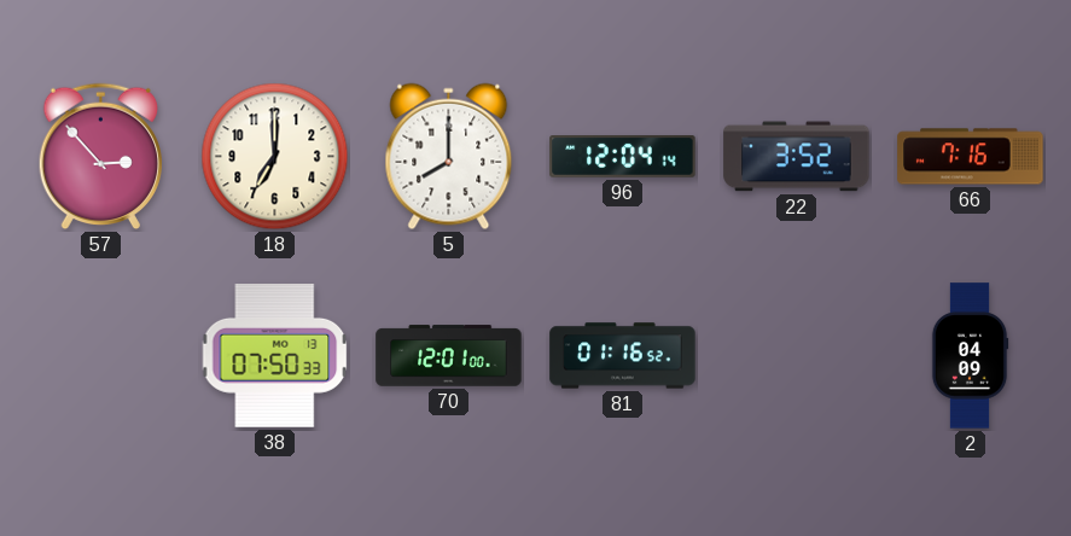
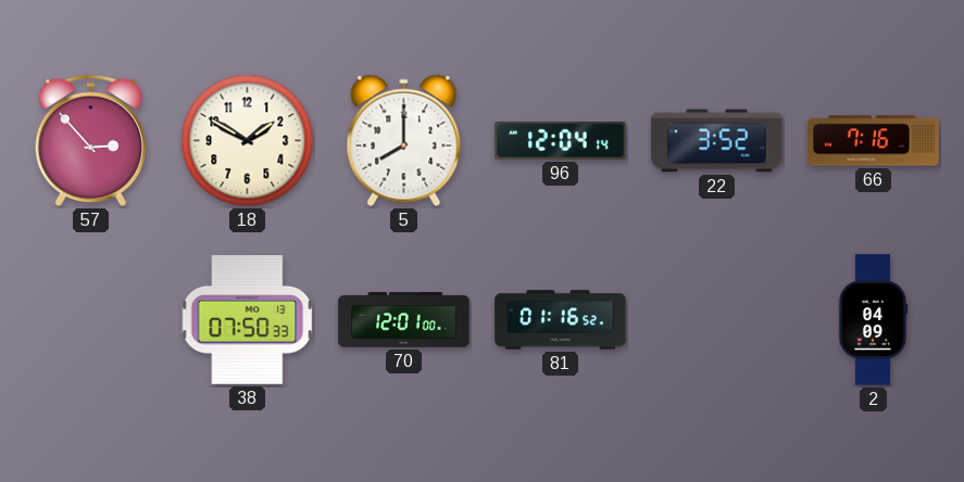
18: 7:00 -> 1:50
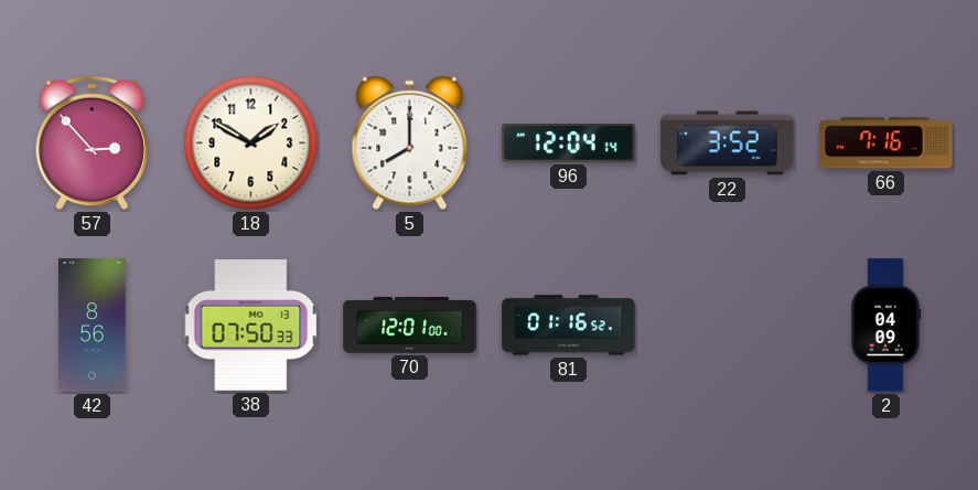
42: none -> 8:56
